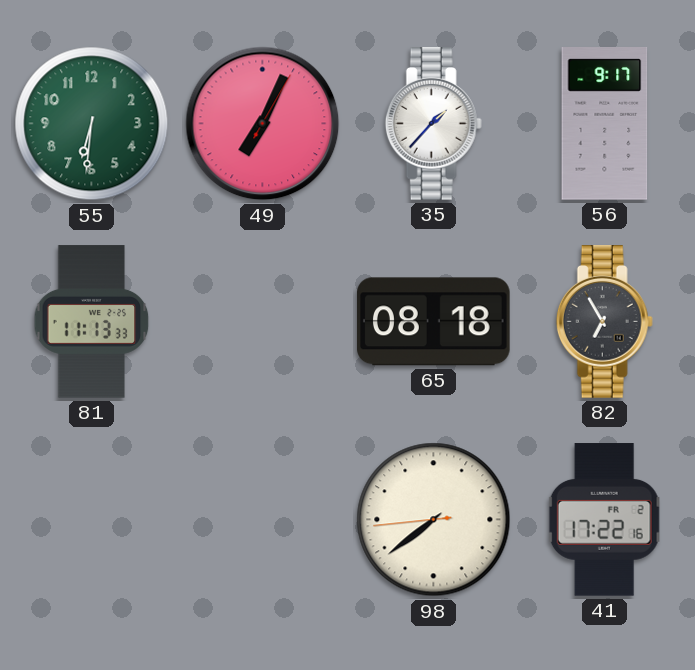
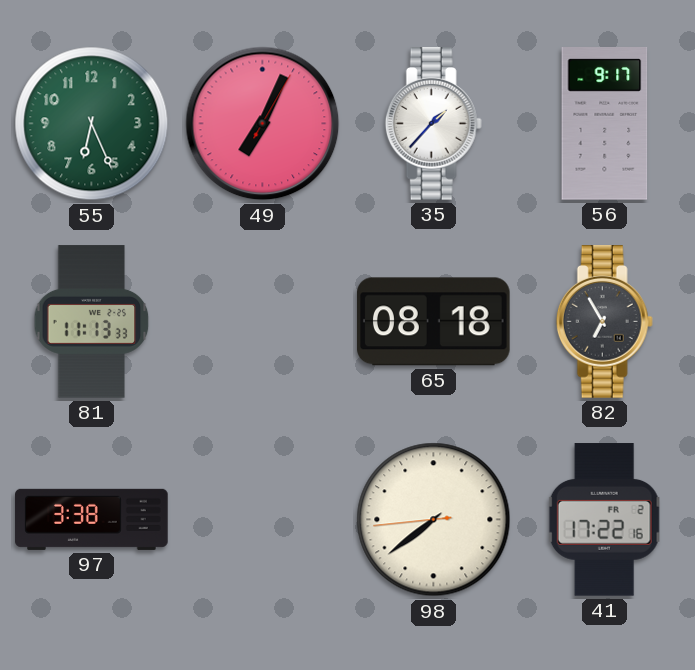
55: 6:31 -> 6:26
97: none -> 3:38
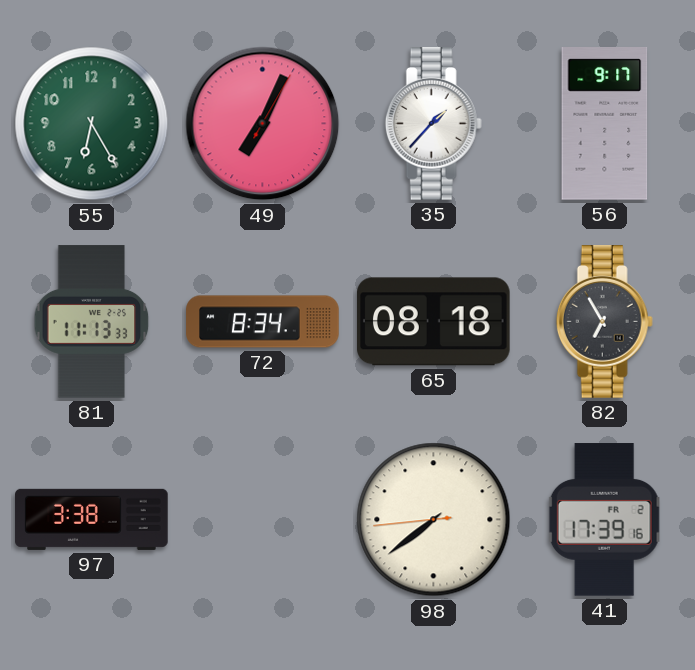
55: 6:26 -> 6:25
72: none -> 8:34
41: 17:22 -> 17:39
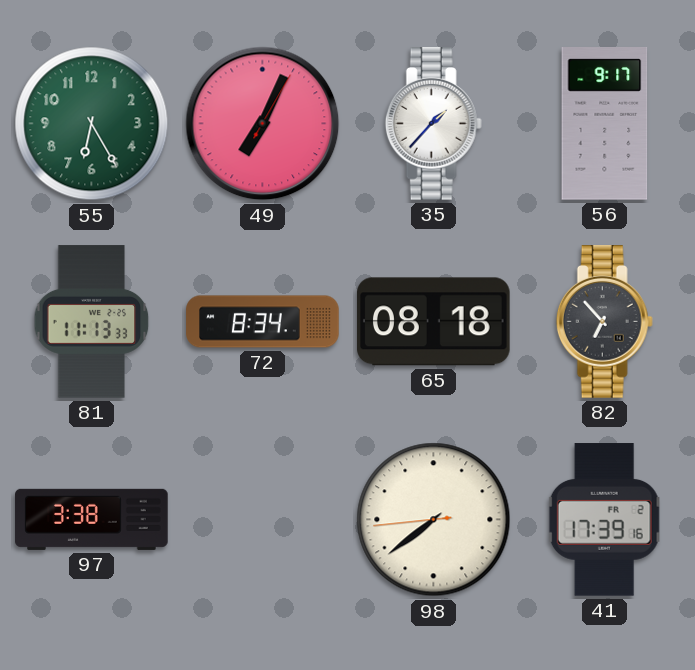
82: 6:55 -> 6:53
